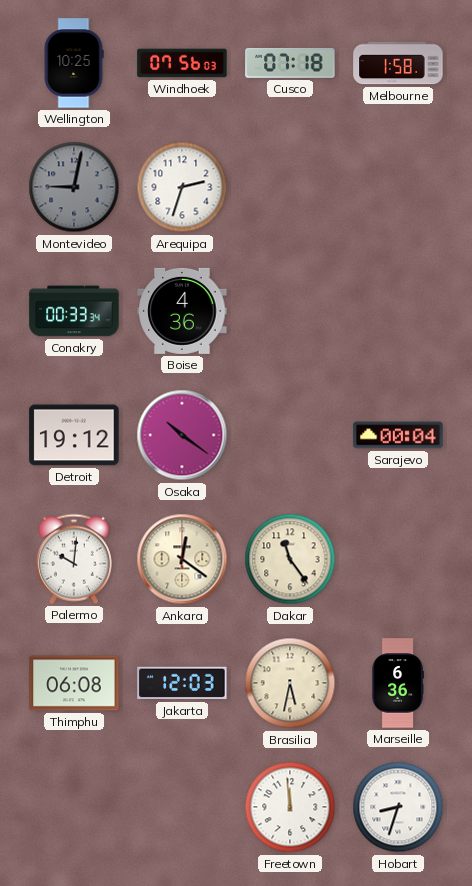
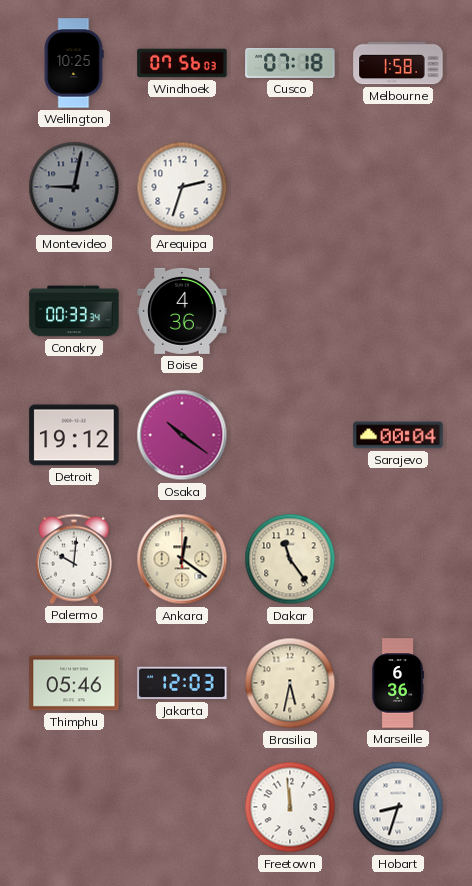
Thimphu: 06:08 -> 05:46
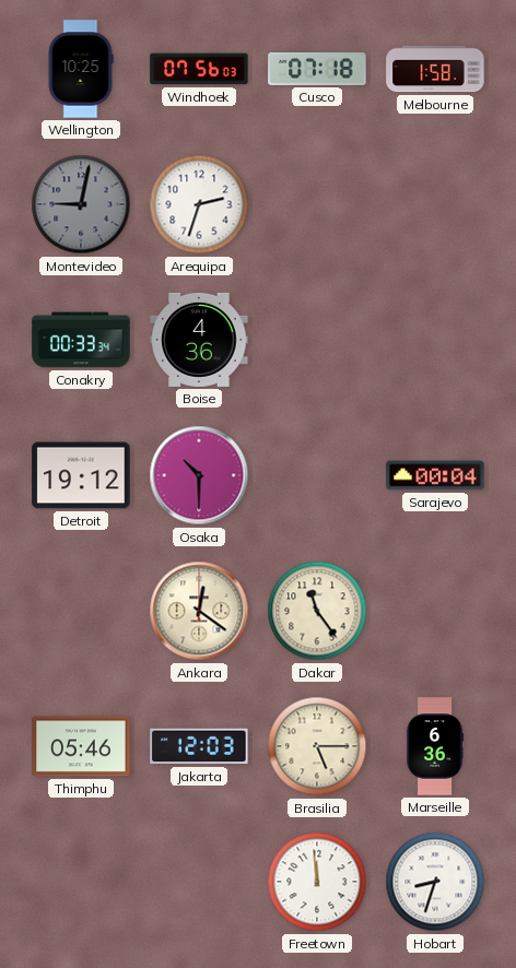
Osaka: 10:21 -> 10:30
Palermo: 10:01 -> none
Brasilia: 5:32 -> 5:15
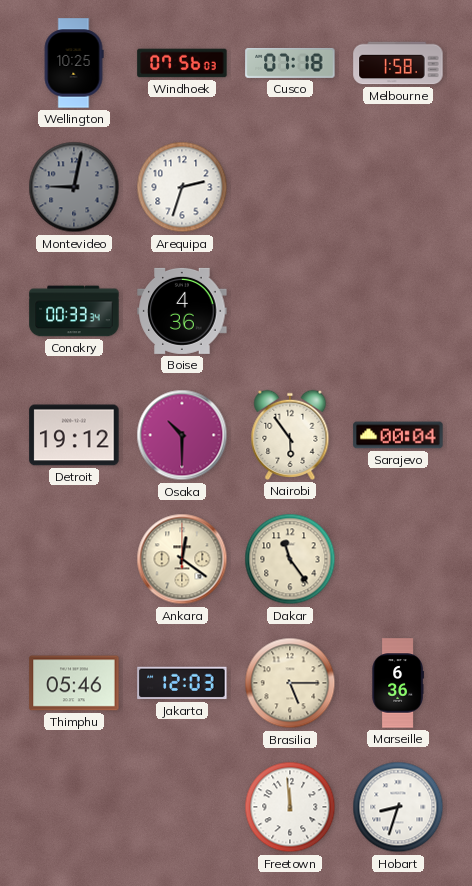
Nairobi: none -> 5:54
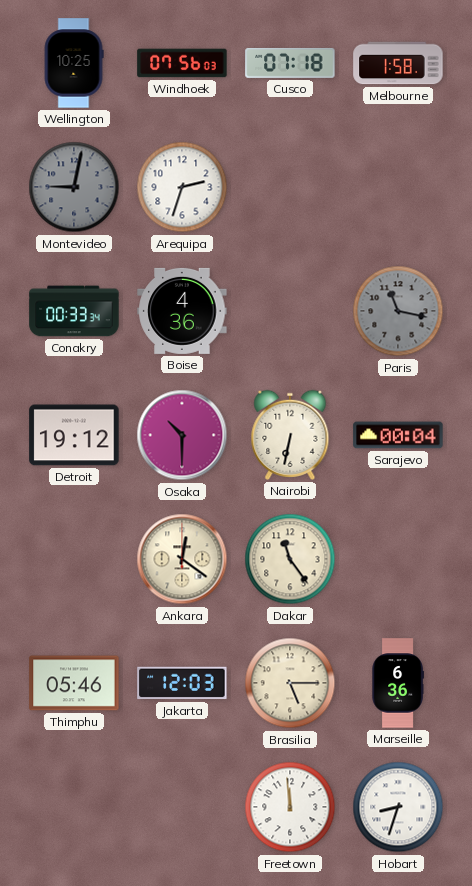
Paris: none -> 11:17
Nairobi: 5:54 -> 6:32
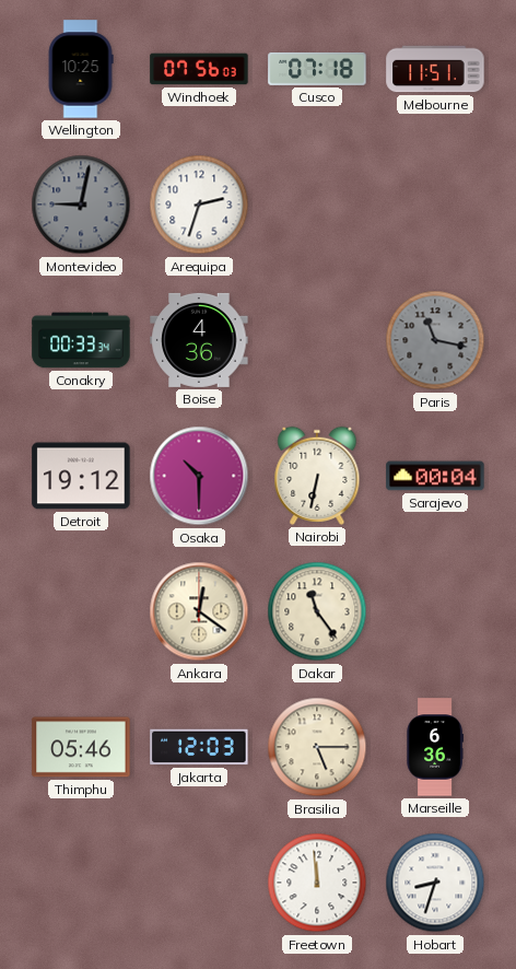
Melbourne: 1:58 -> 11:51
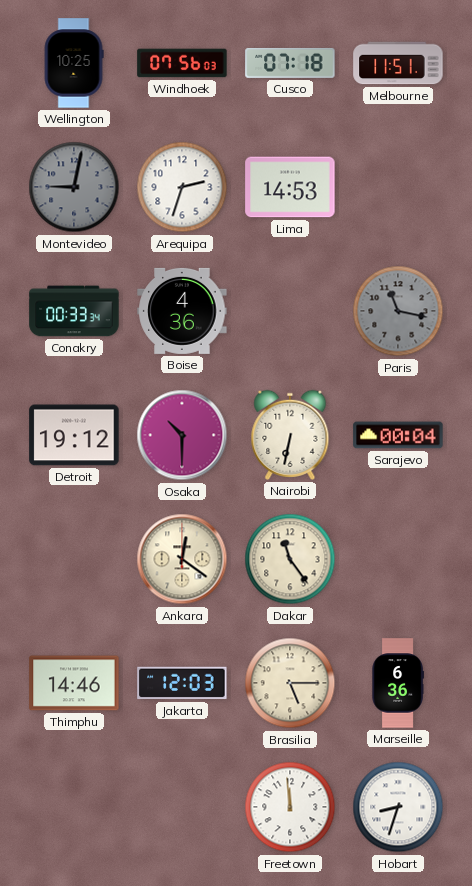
Lima: none -> 14:53
Thimphu: 05:46 -> 14:46
